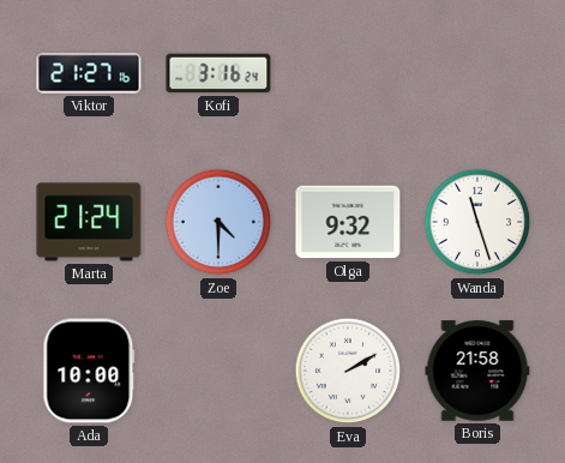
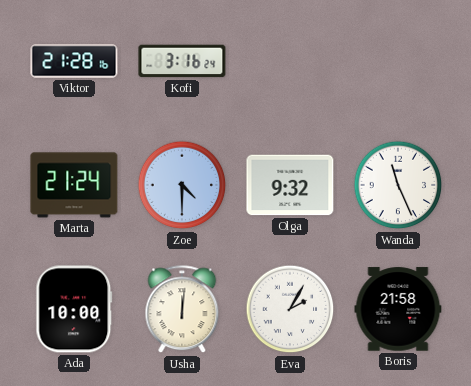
Viktor: 21:27 -> 21:28
Wanda: 11:27 -> 11:26
Usha: none -> 12:01
Eva: 2:10 -> 2:05
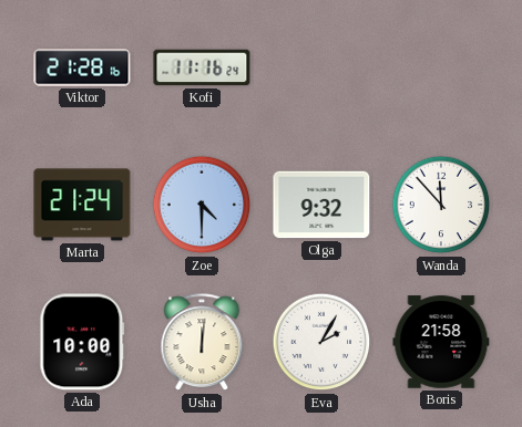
Kofi: 3:16 -> 11:16
Wanda: 11:26 -> 11:53
